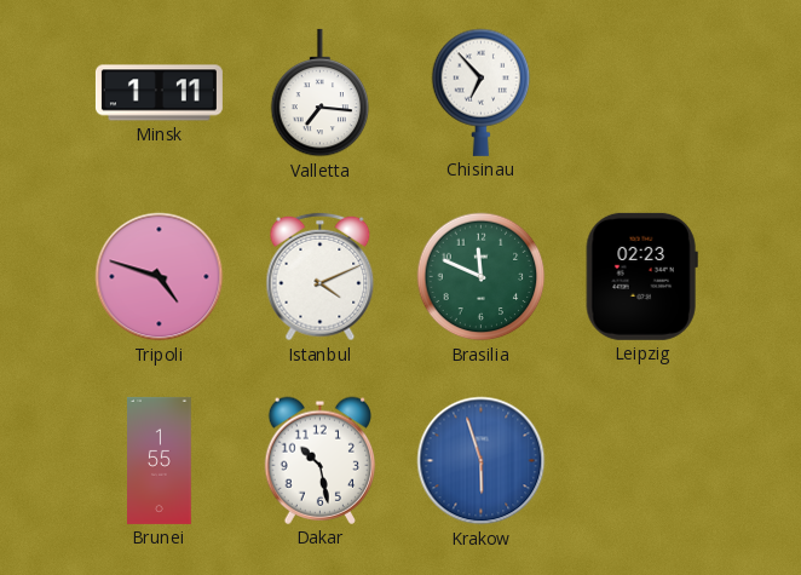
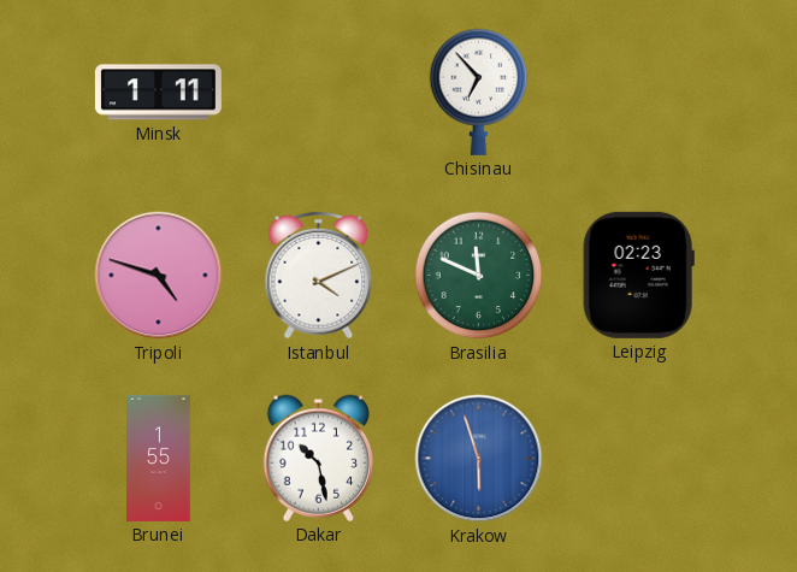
Valletta: 7:16 -> none
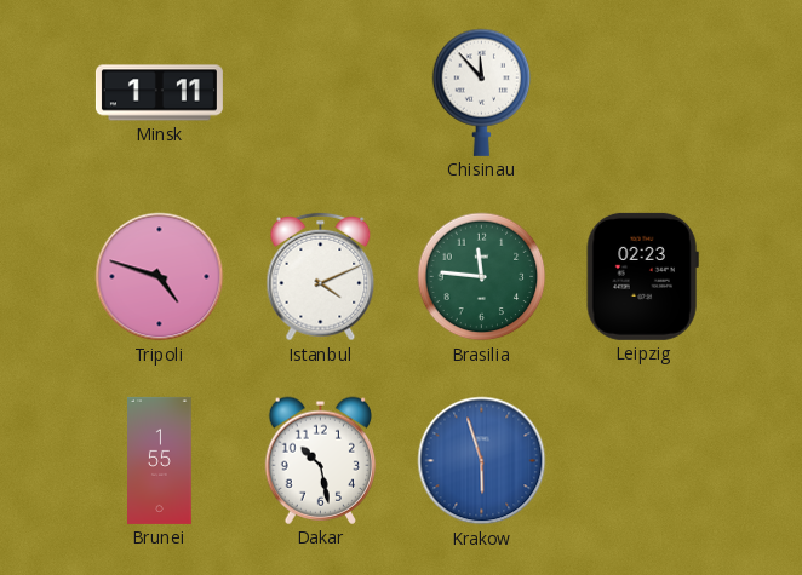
Chisinau: 6:53 -> 11:53
Brasilia: 11:49 -> 11:46
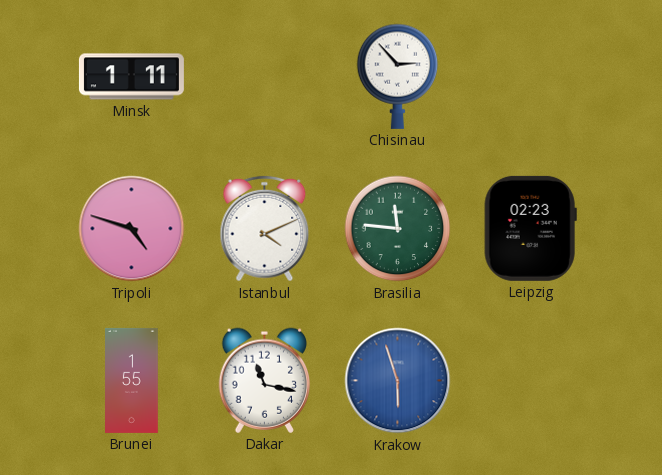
Chisinau: 11:53 -> 2:53
Dakar: 10:28 -> 11:17
